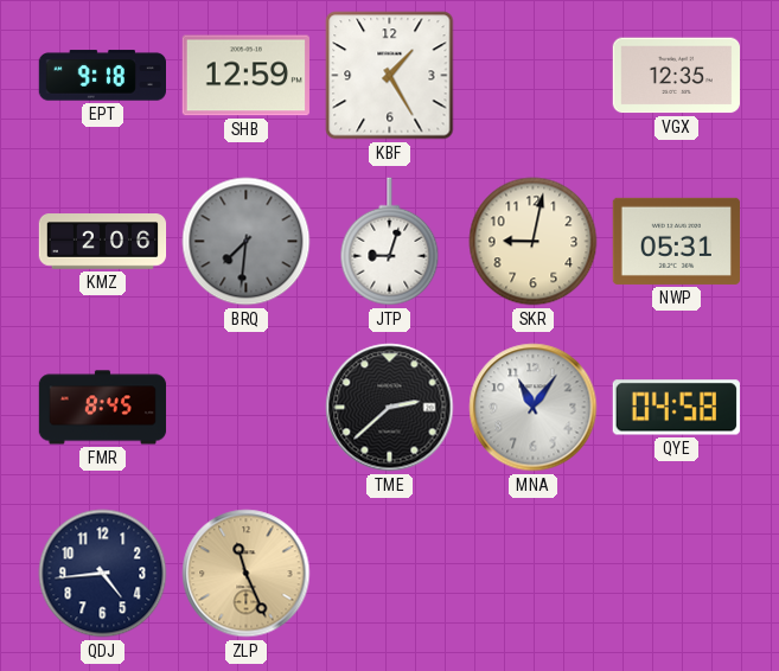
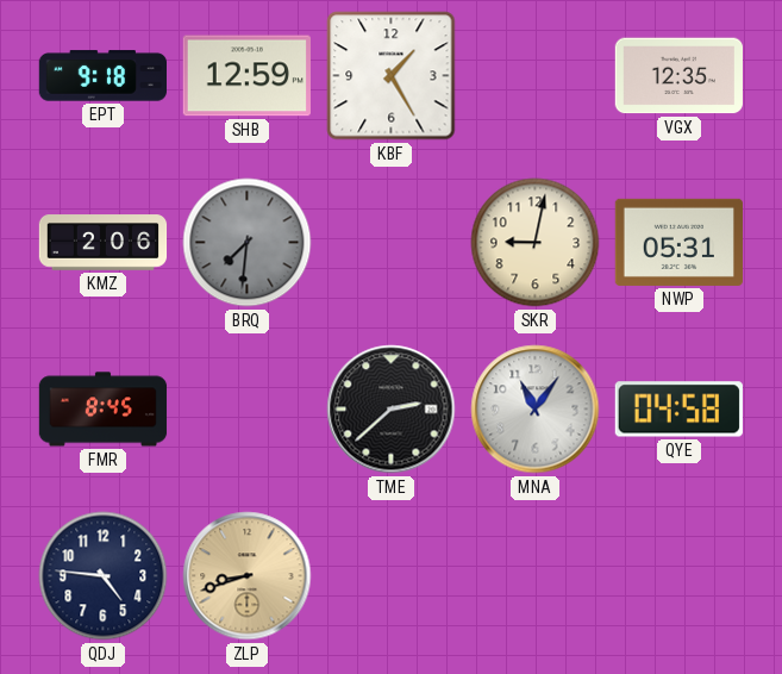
JTP: 9:03 -> none
QDJ: 4:44 -> 4:46
ZLP: 11:26 -> 8:42
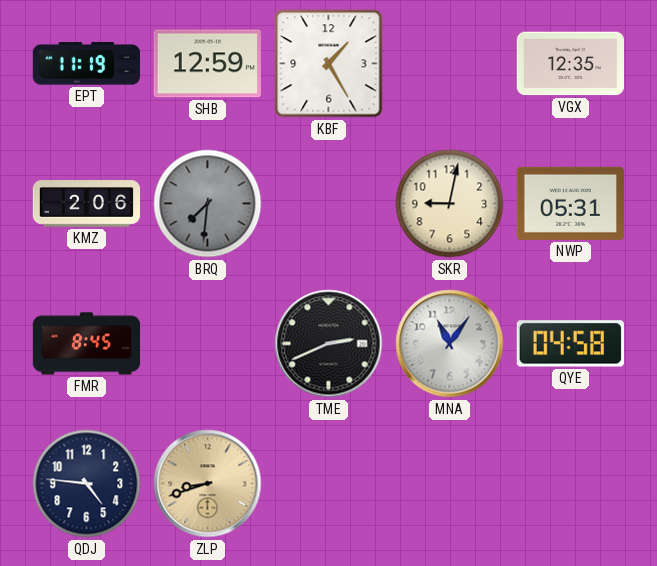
EPT: 9:18 -> 11:19
TME: 2:38 -> 2:41
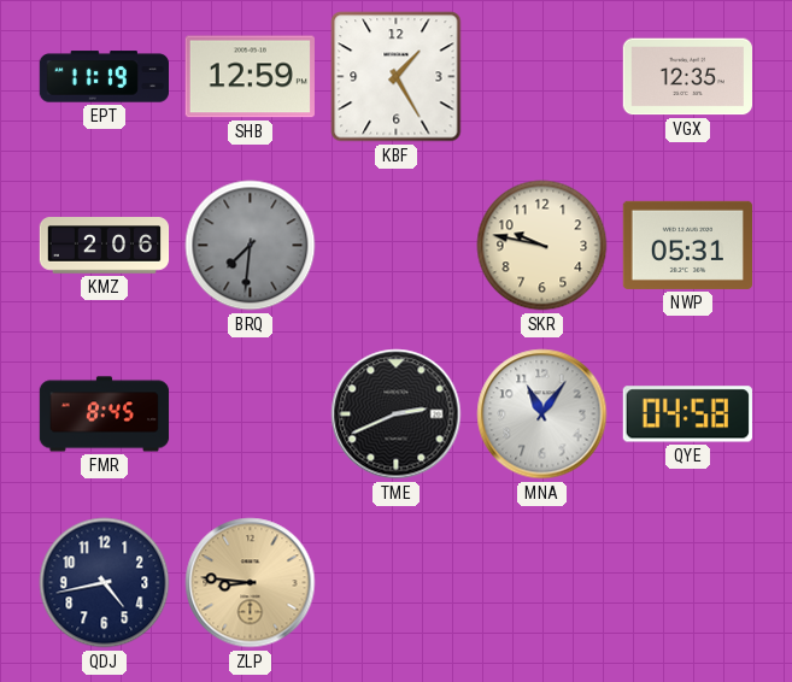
SKR: 9:02 -> 9:47
QDJ: 4:46 -> 4:43
ZLP: 8:42 -> 8:46
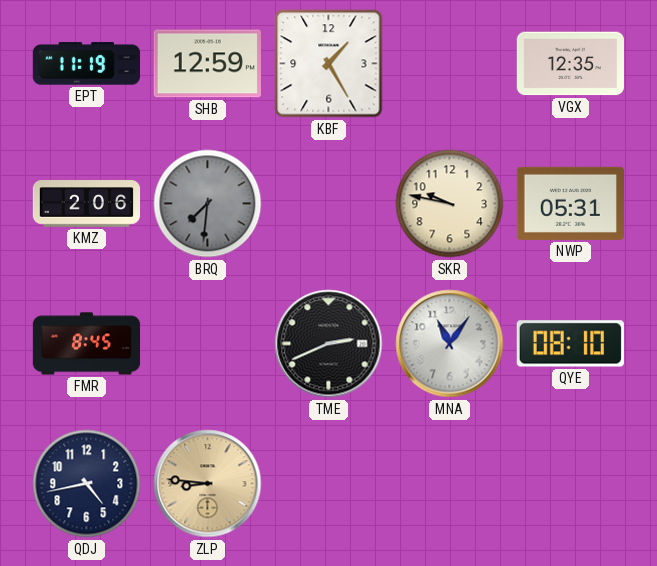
QYE: 04:58 -> 08:10
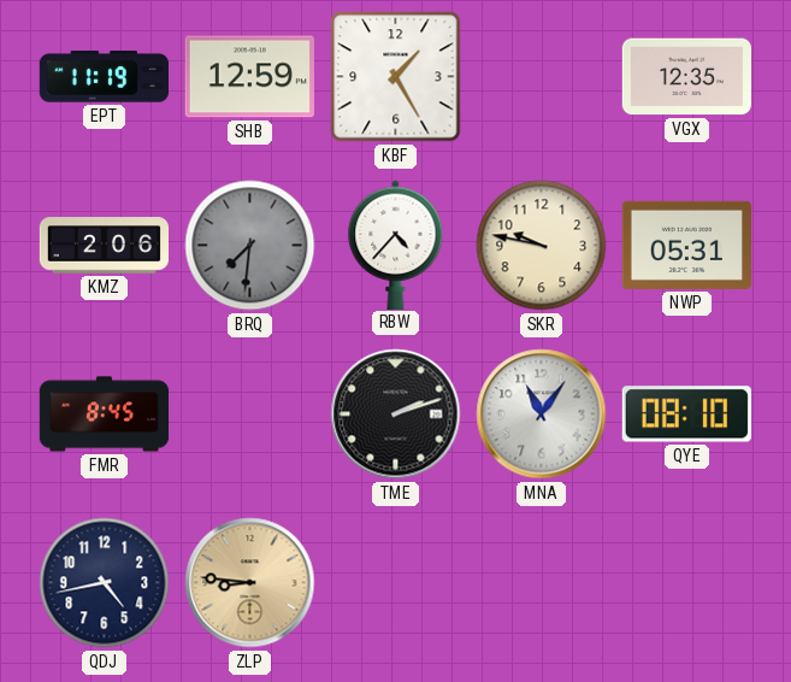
RBW: none -> 4:37
TME: 2:41 -> 2:12
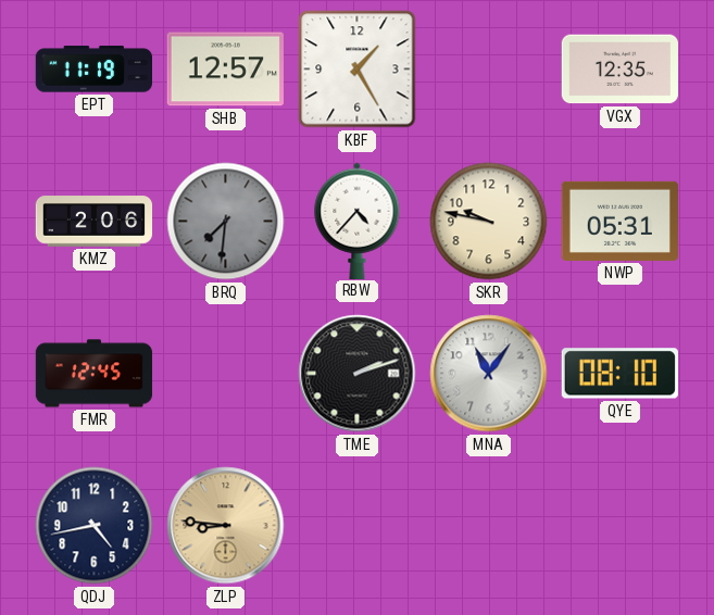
SHB: 12:59 -> 12:57
FMR: 8:45 -> 12:45
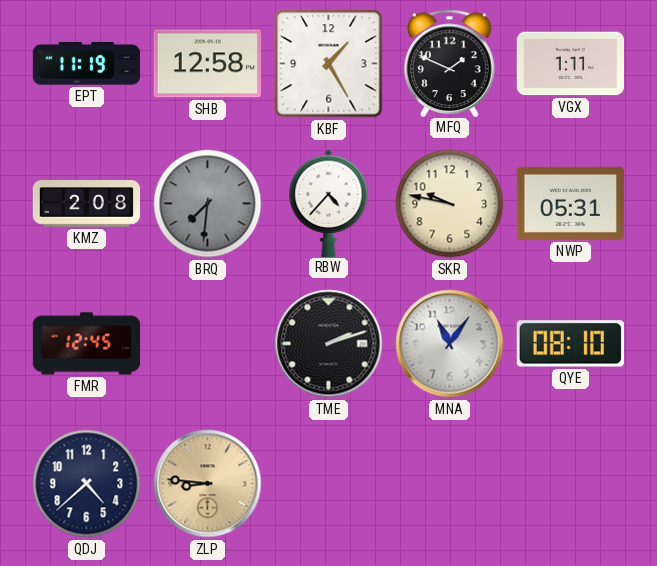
SHB: 12:57 -> 12:58
MFQ: none -> 1:49
VGX: 12:35 -> 1:11
KMZ: 2:06 -> 2:08
QDJ: 4:43 -> 4:38
